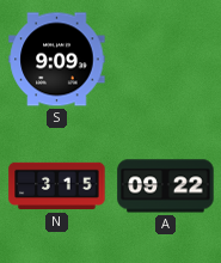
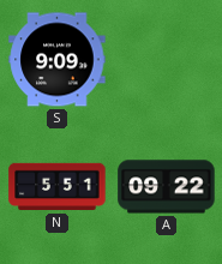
N: 3:15 -> 5:51
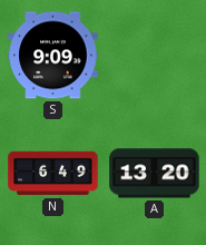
N: 5:51 -> 6:49
A: 09:22 -> 13:20
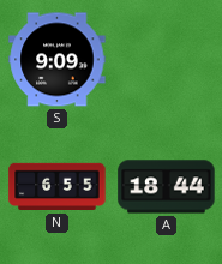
N: 6:49 -> 6:55
A: 13:20 -> 18:44
